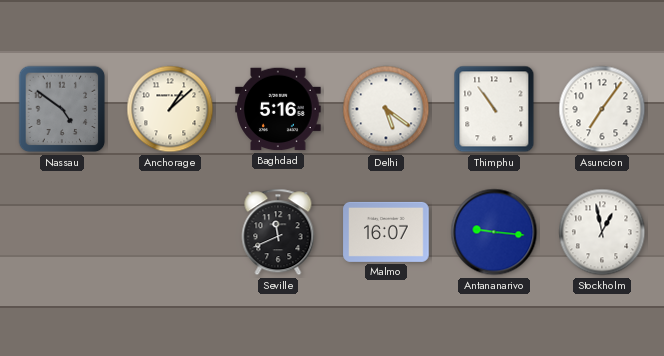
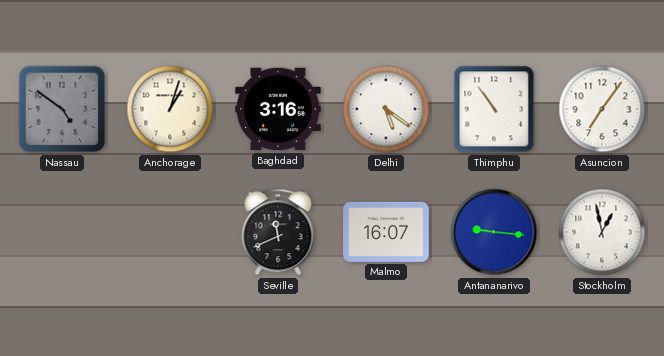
Anchorage: 1:08 -> 1:03
Baghdad: 5:16 -> 3:16
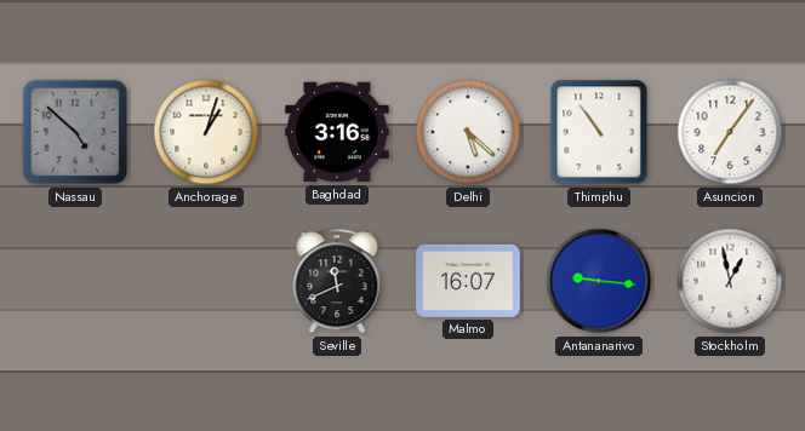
Nassau: 4:51 -> 4:52
Delhi: 5:21 -> 5:22
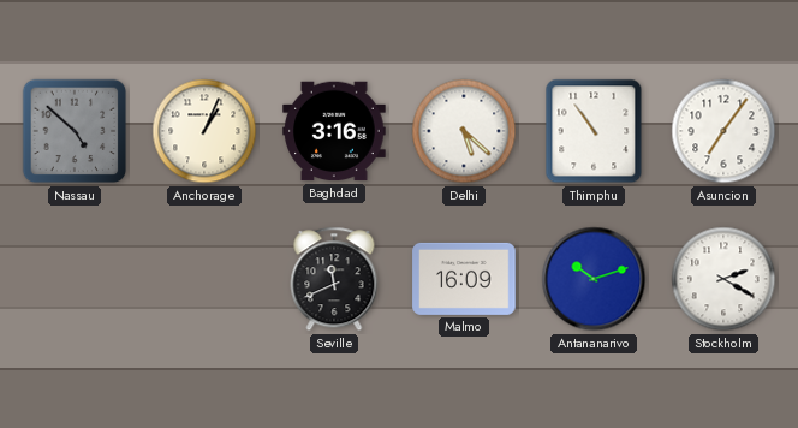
Anchorage: 1:03 -> 1:04
Malmo: 16:07 -> 16:09
Antananarivo: 9:16 -> 10:12
Stockholm: 12:58 -> 2:20
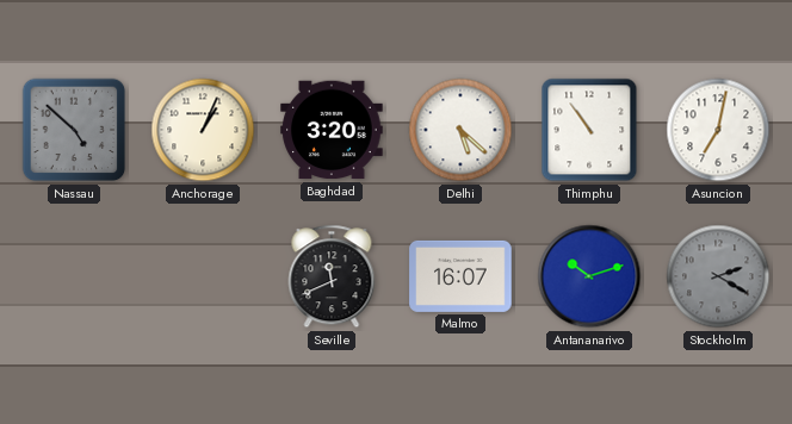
Baghdad: 3:16 -> 3:20
Asuncion: 7:06 -> 7:02
Malmo: 16:09 -> 16:07
Stockholm dial: white -> grey
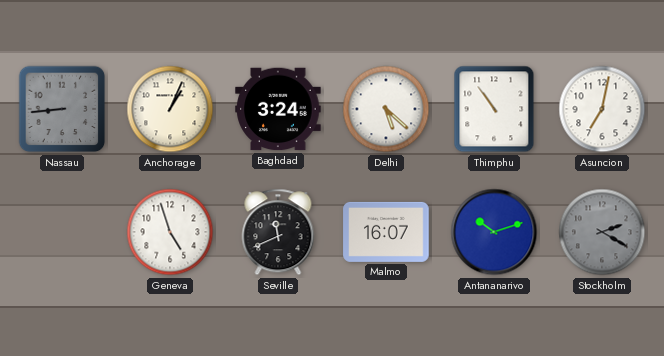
Nassau: 4:52 -> 8:44
Baghdad: 3:20 -> 3:24
Geneva: none -> 4:57
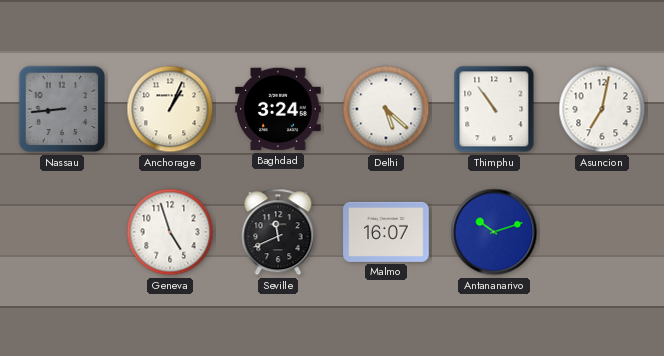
Stockholm: 2:20 -> none
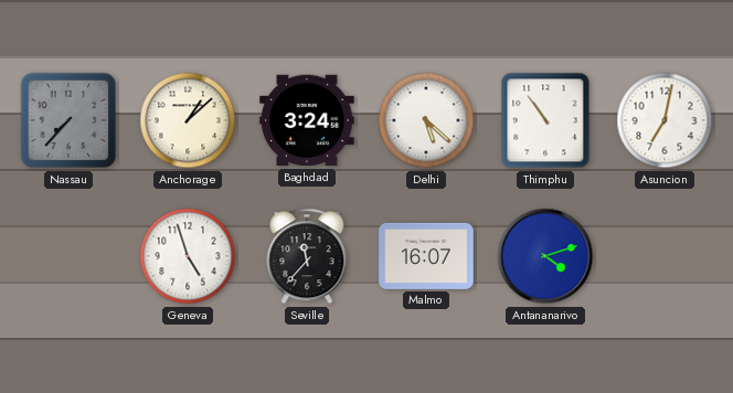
Nassau: 8:44 -> 7:37
Anchorage: 1:04 -> 1:08
Seville: 11:41 -> 11:37
Antananarivo: 10:12 -> 4:12
